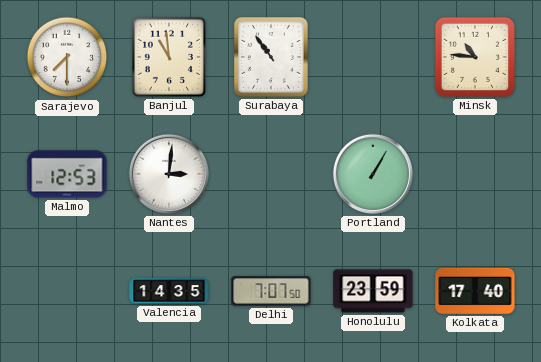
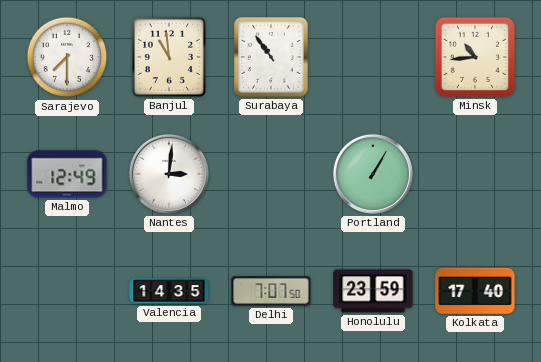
Minsk: 10:46 -> 10:44
Malmo: 12:53 -> 12:49
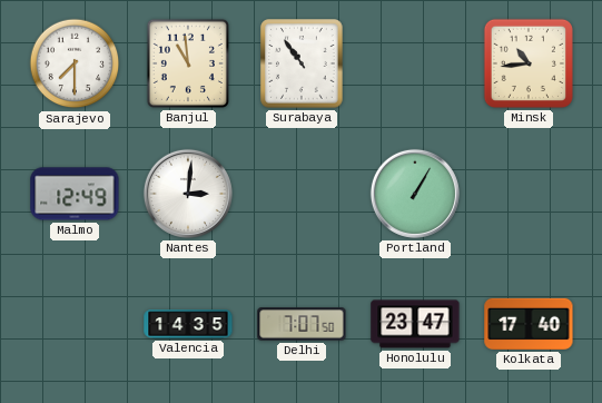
Honolulu: 23:59 -> 23:47
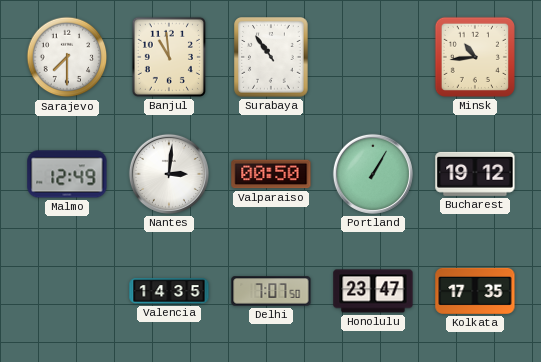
Valparaiso: none -> 00:50
Bucharest: none -> 19:12
Kolkata: 17:40 -> 17:35
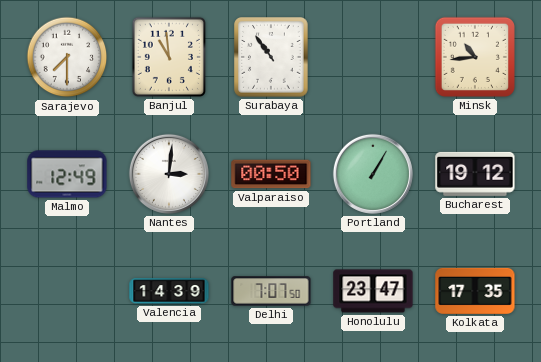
Valencia: 14:35 -> 14:39
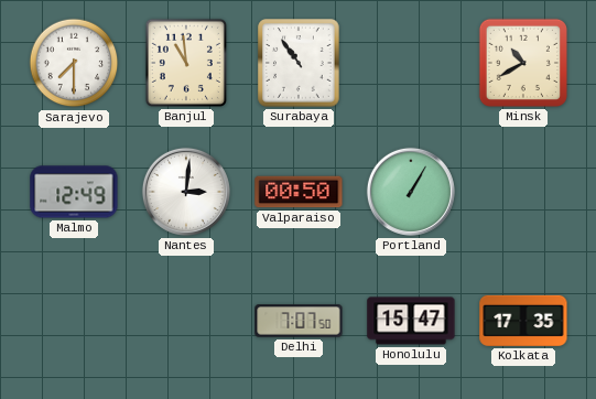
Minsk: 10:44 -> 10:40
Bucharest: 19:12 -> none
Valencia: 14:39 -> none
Honolulu: 23:47 -> 15:47
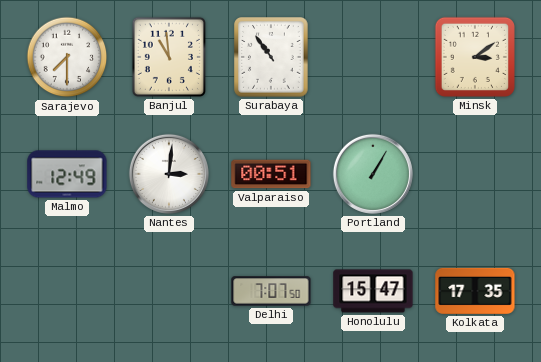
Minsk: 10:40 -> 3:09
Valparaiso: 00:50 -> 00:51
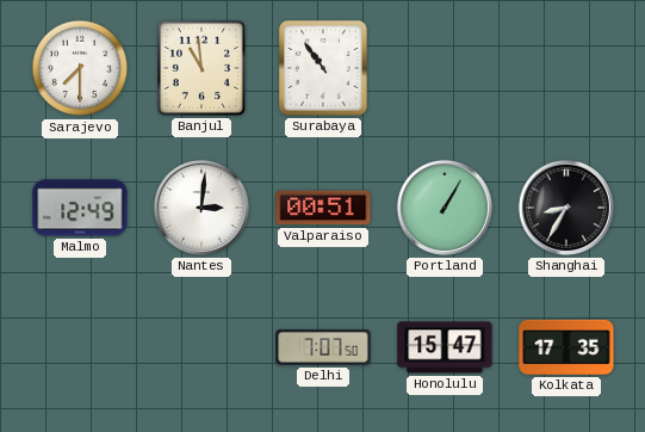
Minsk: 3:09 -> none
Shanghai: none -> 8:35
